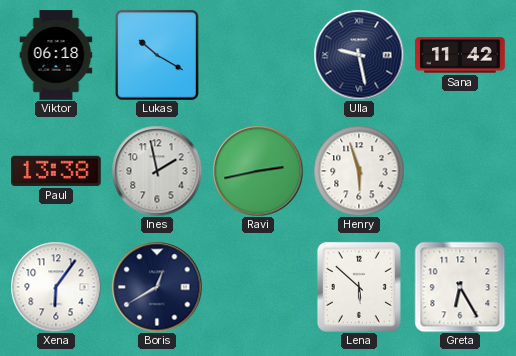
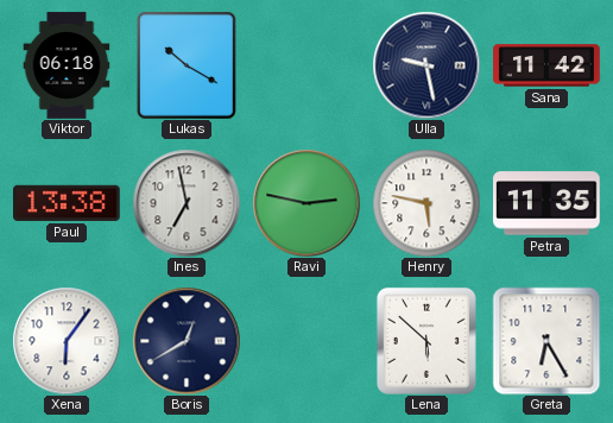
Ines: 1:58 -> 6:58
Ravi: 2:43 -> 2:47
Henry: 5:57 -> 5:47
Petra: none -> 11:35
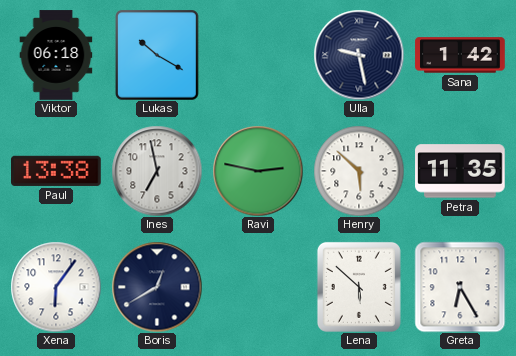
Sana: 11:42 -> 1:42
Henry: 5:47 -> 5:52
